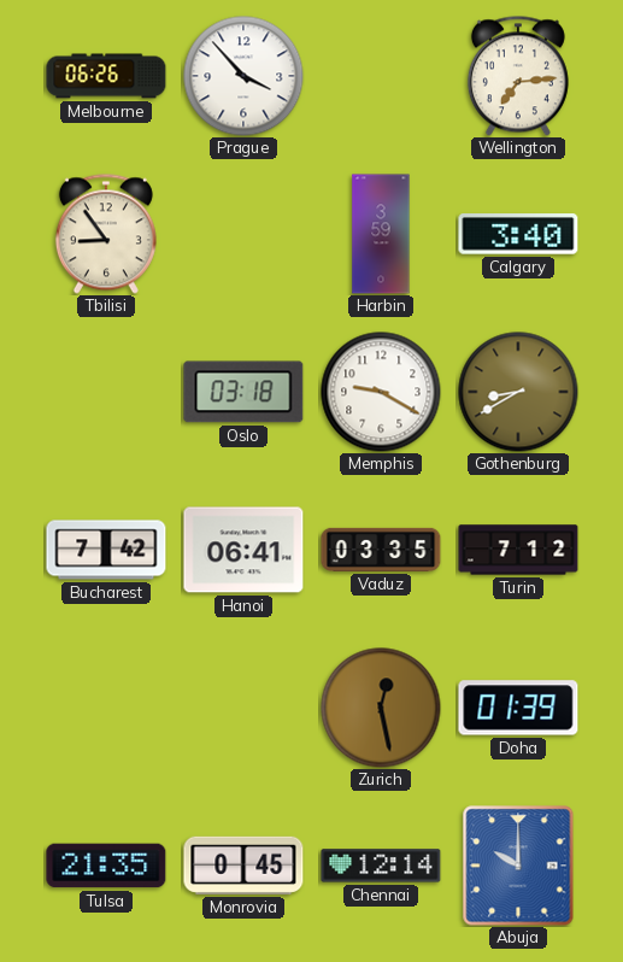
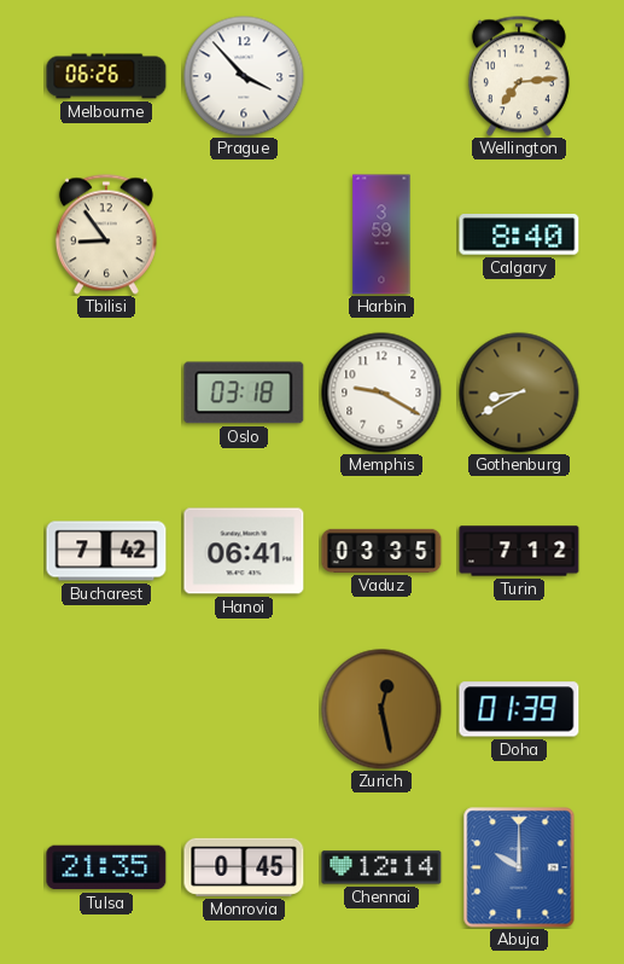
Calgary: 3:40 -> 8:40
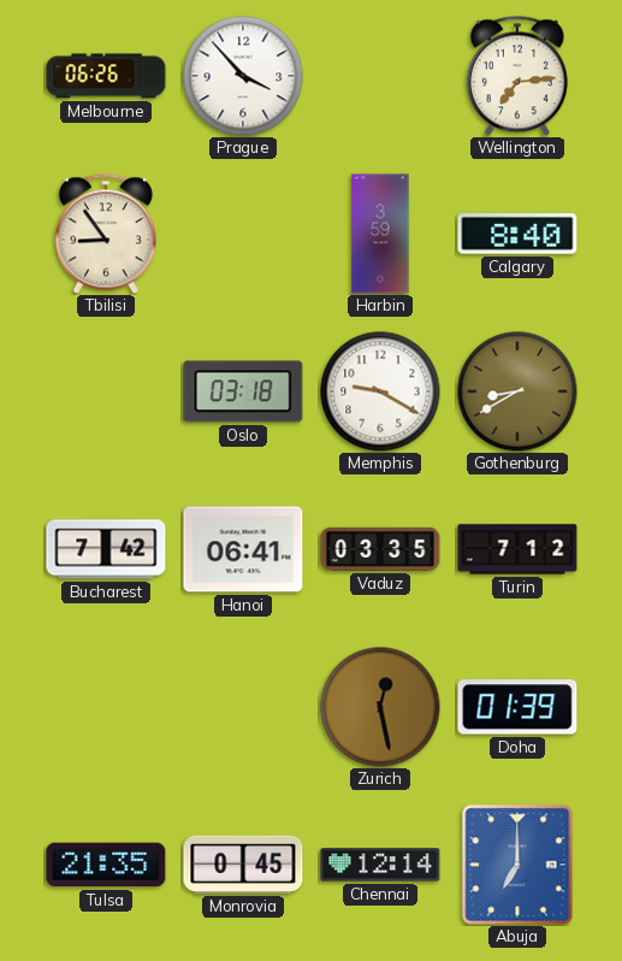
Abuja: 10:00 -> 7:00
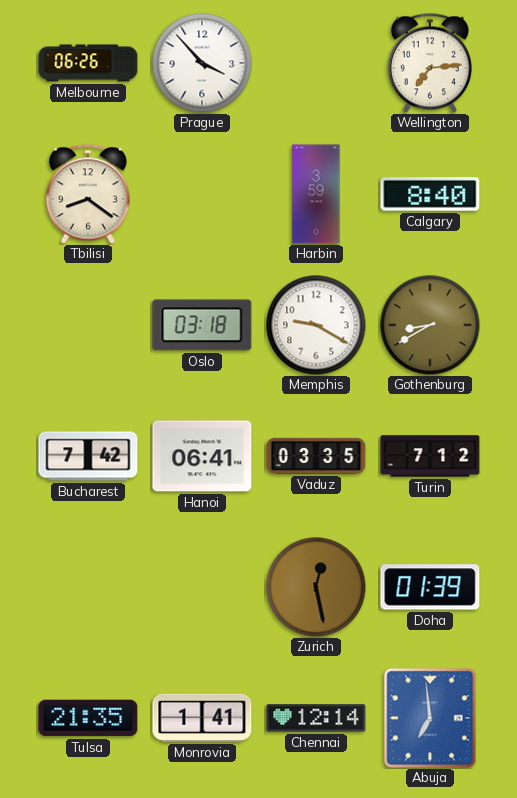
Tbilisi: 8:54 -> 8:21
Monrovia: 0:45 -> 1:41
Abuja: 7:00 -> 6:59
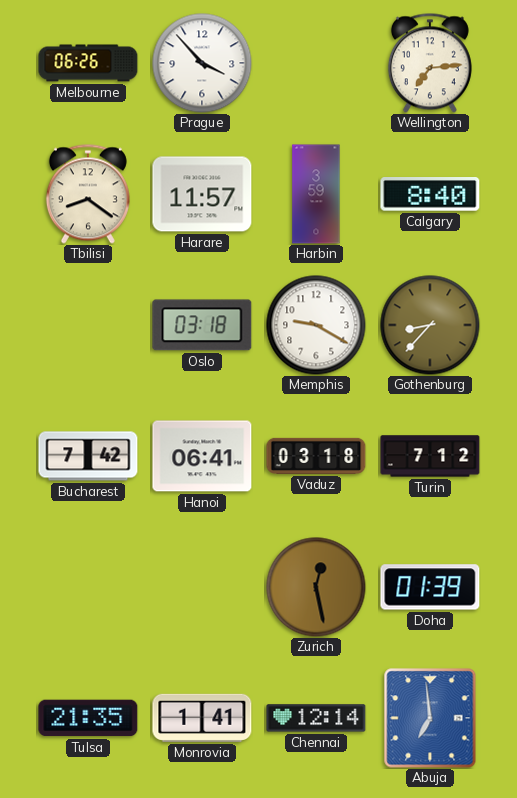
Harare: none -> 11:57
Gothenburg: 8:40 -> 8:37
Vaduz: 03:35 -> 03:18
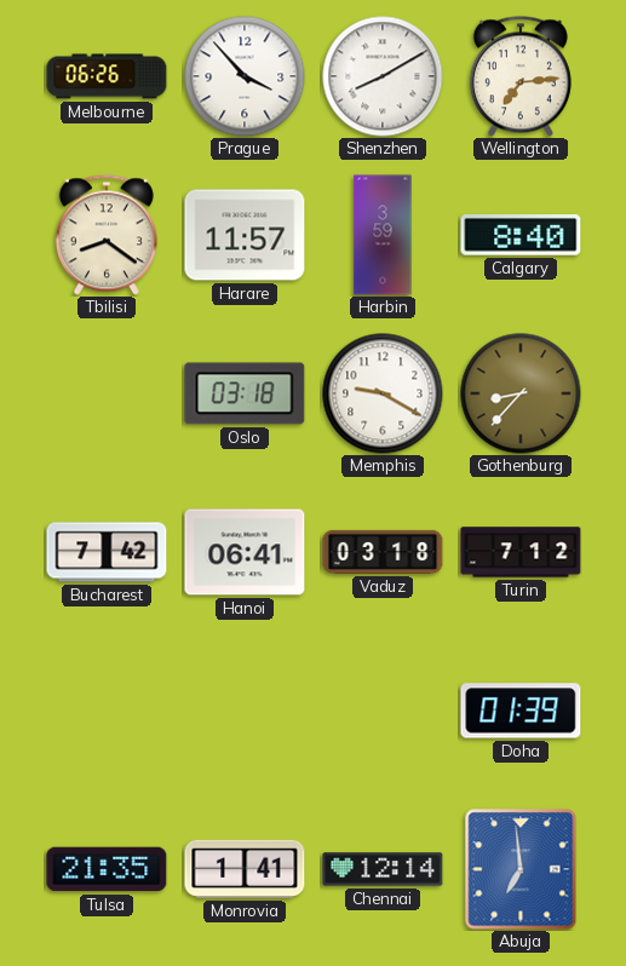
Shenzhen: none -> 8:10
Zurich: 12:28 -> none
